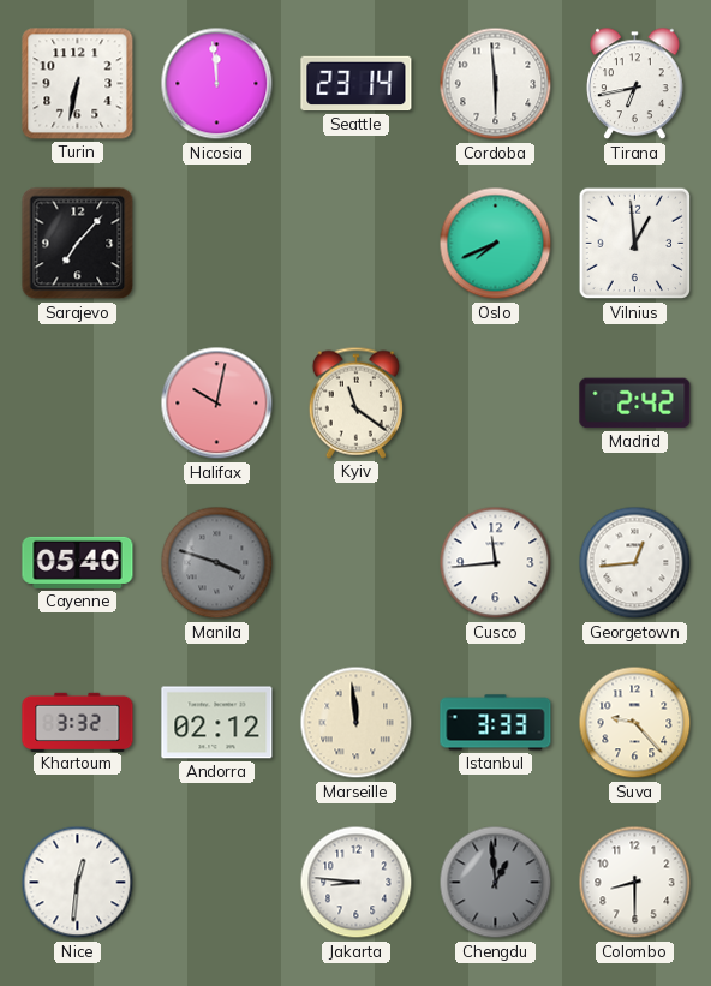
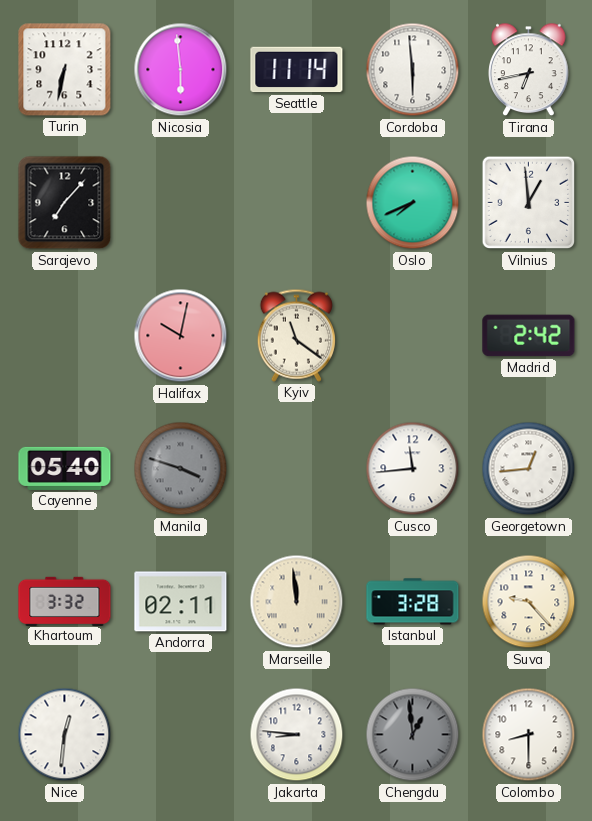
Nicosia: 11:59 -> 5:59
Seattle: 23:14 -> 11:14
Andorra: 02:12 -> 02:11
Istanbul: 3:33 -> 3:28
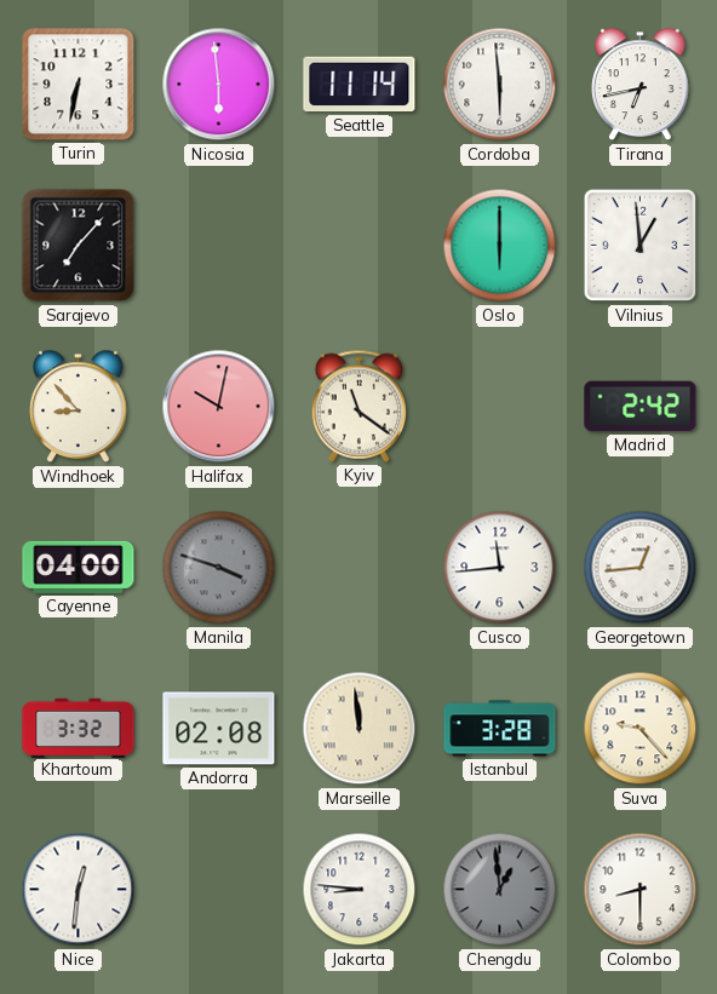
Oslo: 7:41 -> 6:00
Windhoek: none -> 8:53
Cayenne: 05:40 -> 04:00
Andorra: 02:11 -> 02:08
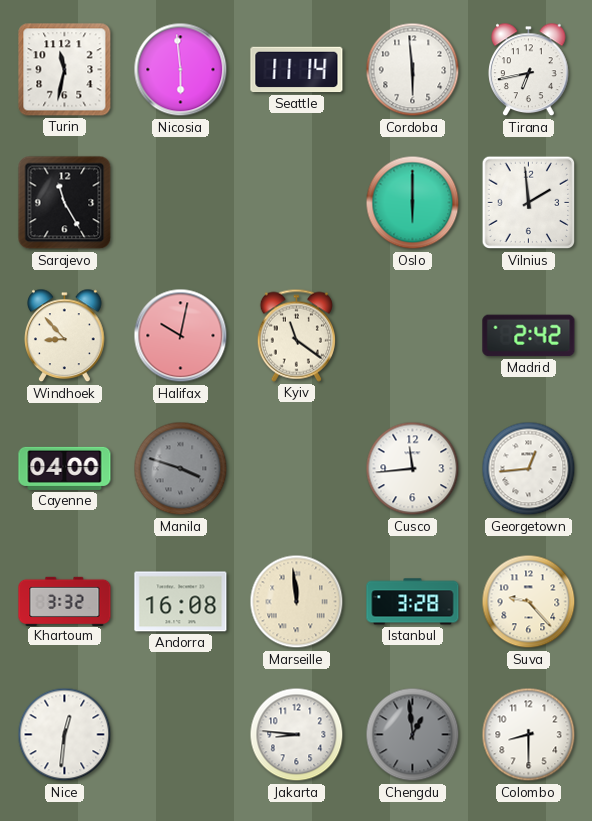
Turin: 6:32 -> 11:32
Sarajevo: 7:07 -> 11:25
Vilnius: 12:59 -> 1:59
Andorra: 02:08 -> 16:08
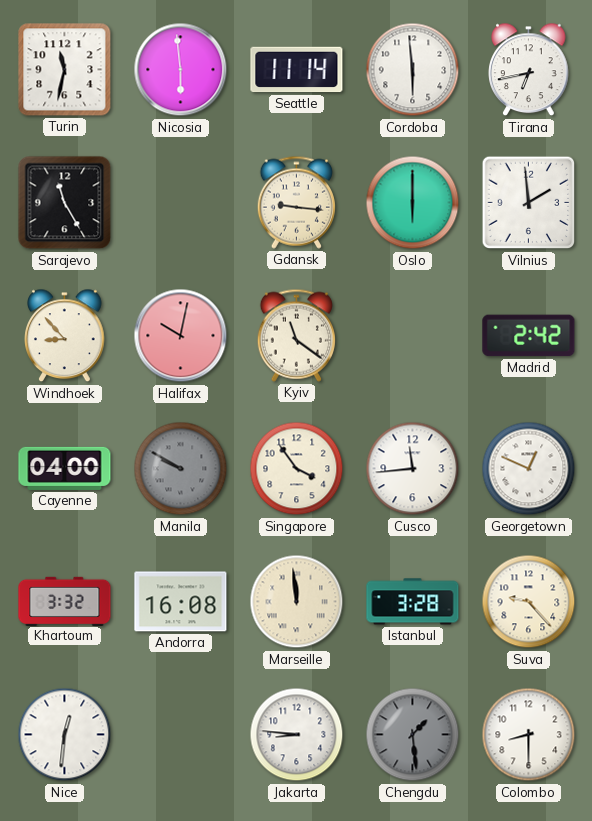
Gdansk: none -> 9:16
Manila: 3:48 -> 9:50
Singapore: none -> 3:54
Georgetown: 12:44 -> 12:49
Chengdu: 12:59 -> 1:29
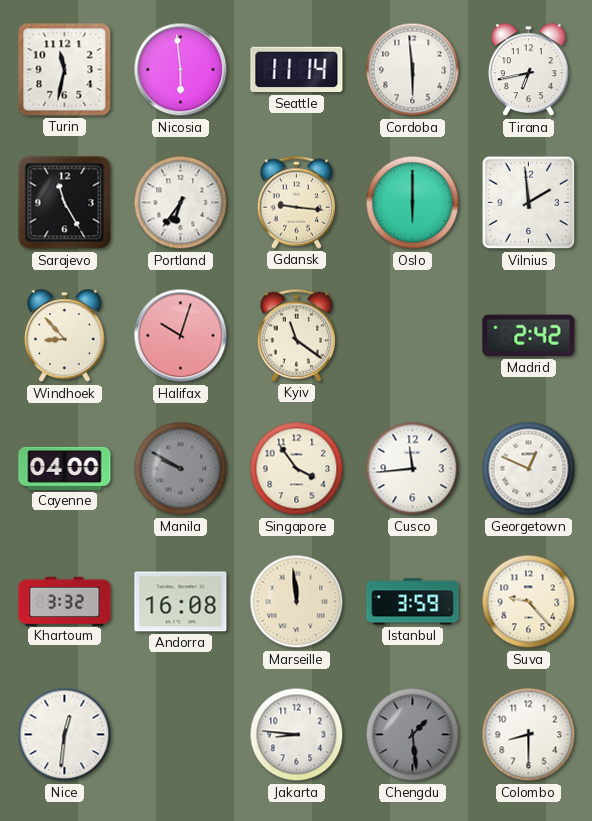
Portland: none -> 6:36
Halifax: 10:02 -> 10:03
Istanbul: 3:28 -> 3:59
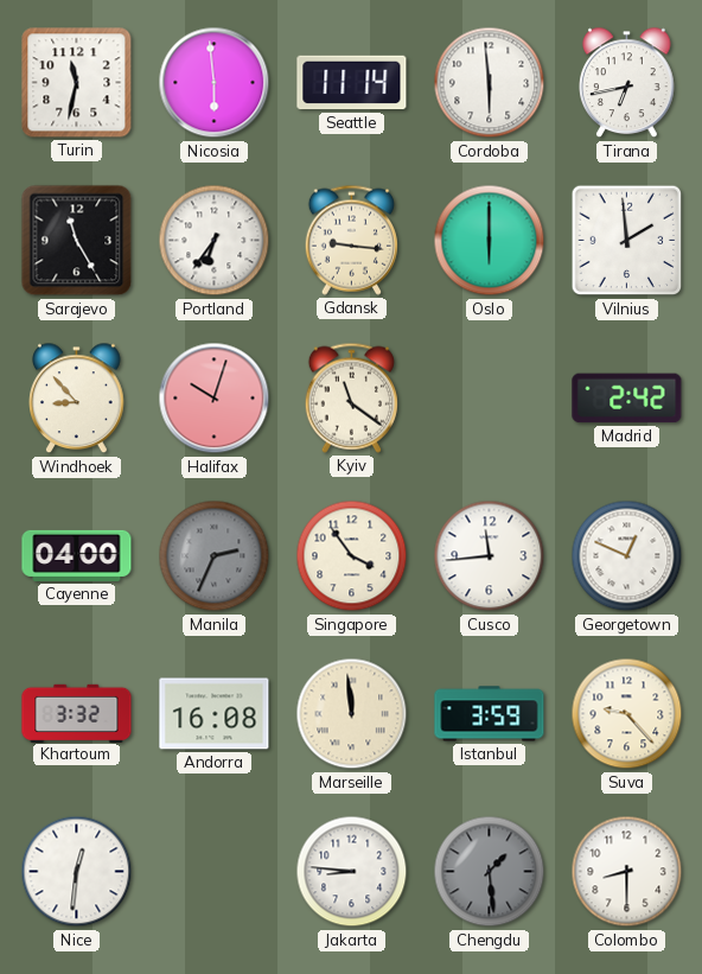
Manila: 9:50 -> 2:34
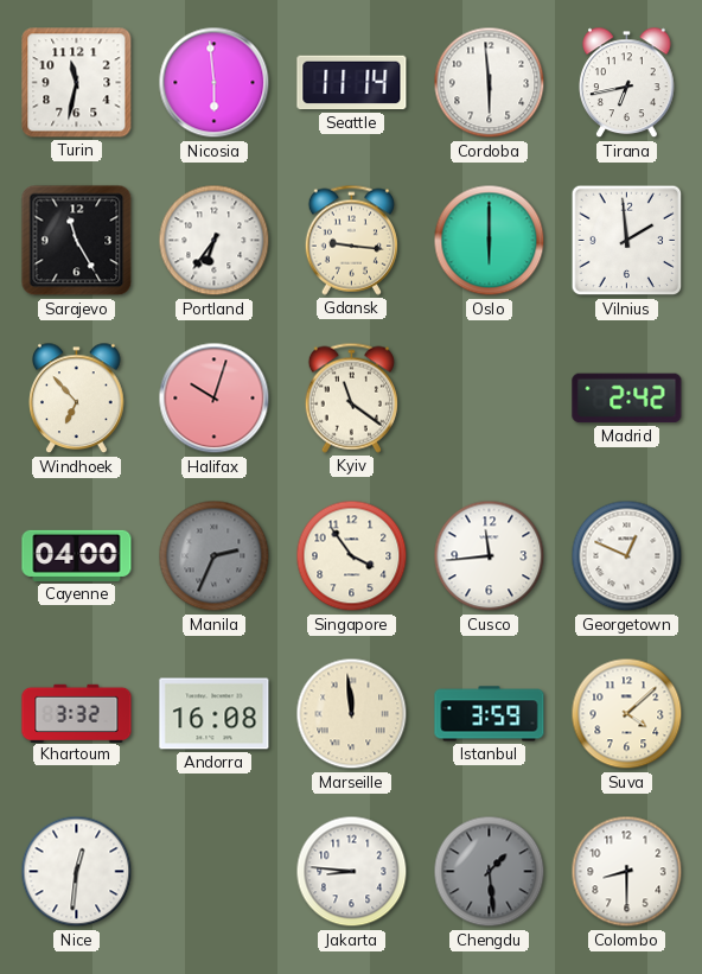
Windhoek: 8:53 -> 6:53
Suva: 9:23 -> 4:08
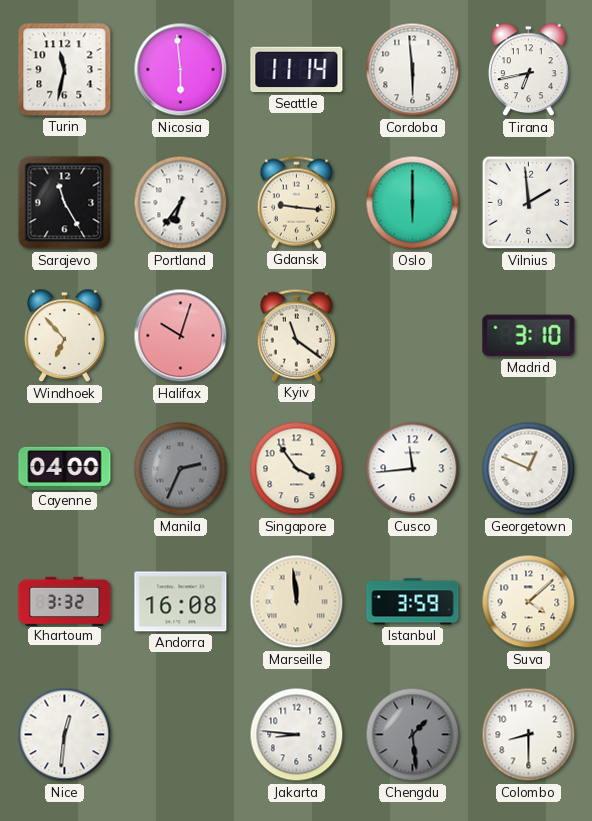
Madrid: 2:42 -> 3:10
